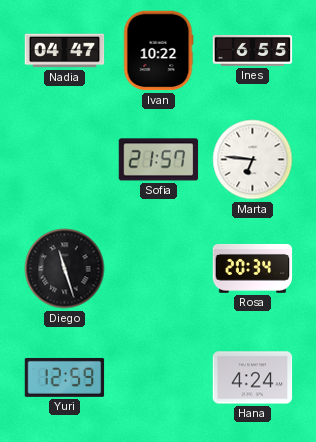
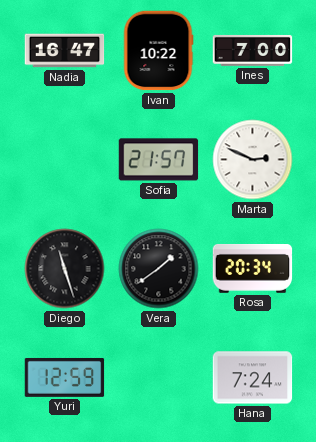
Nadia: 04:47 -> 16:47
Ines: 6:55 -> 7:00
Marta: 6:46 -> 2:49
Vera: none -> 1:39
Hana: 4:24 -> 7:24
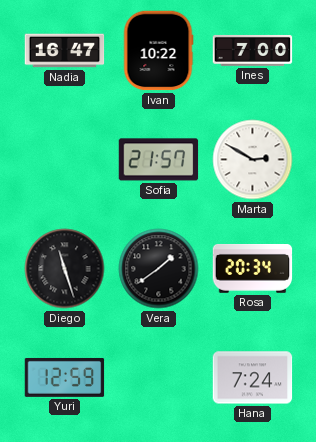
Marta: 2:49 -> 2:50
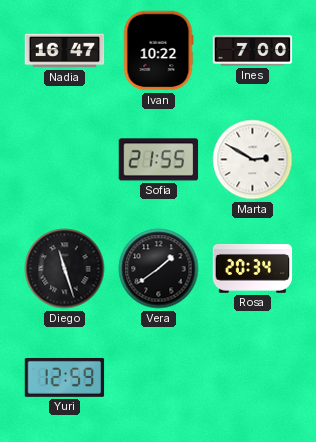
Sofia: 21:57 -> 21:55
Hana: 7:24 -> none
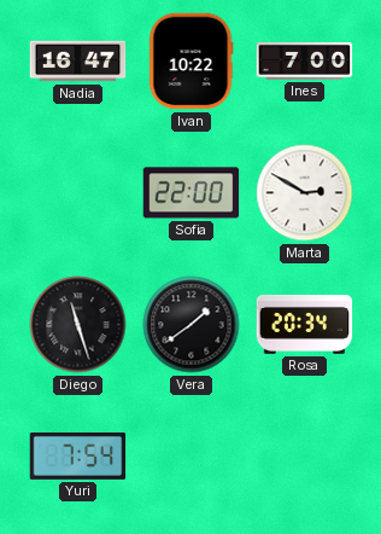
Sofia: 21:55 -> 22:00
Yuri: 12:59 -> 7:54
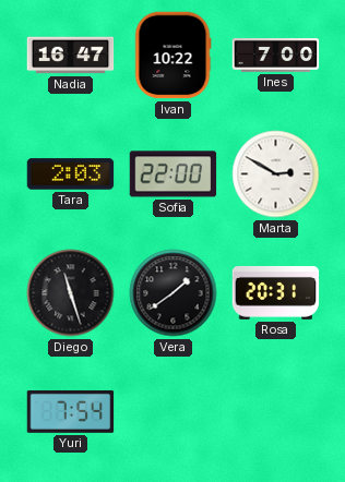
Tara: none -> 2:03
Rosa: 20:34 -> 20:31
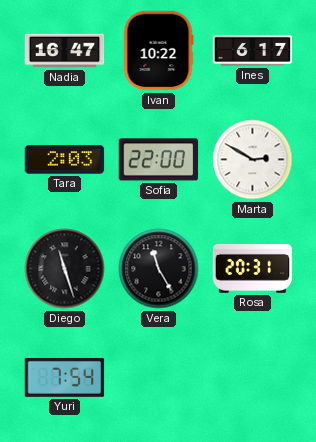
Ines: 7:00 -> 6:17
Vera: 1:39 -> 11:25
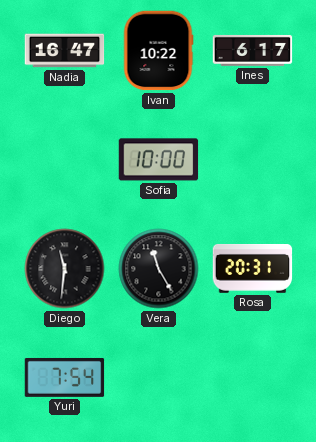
Tara: 2:03 -> none
Sofia: 22:00 -> 10:00
Marta: 2:50 -> none
Diego: 11:27 -> 11:31
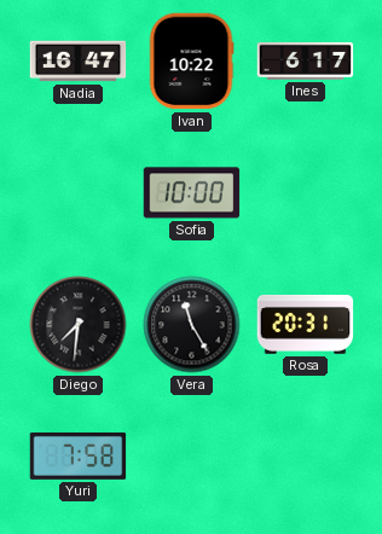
Diego: 11:31 -> 7:31
Yuri: 7:54 -> 7:58
